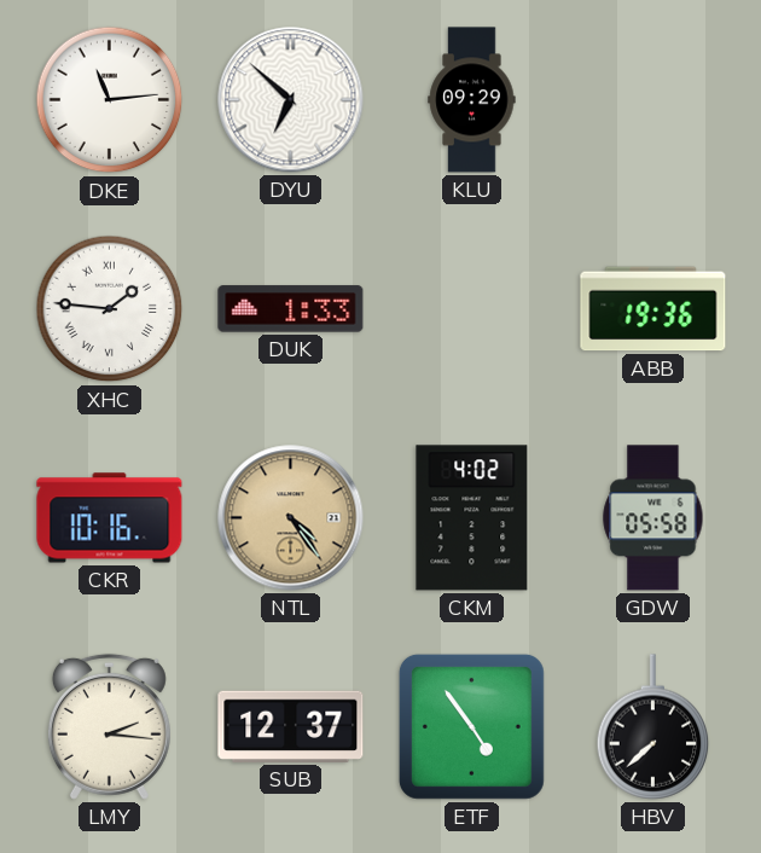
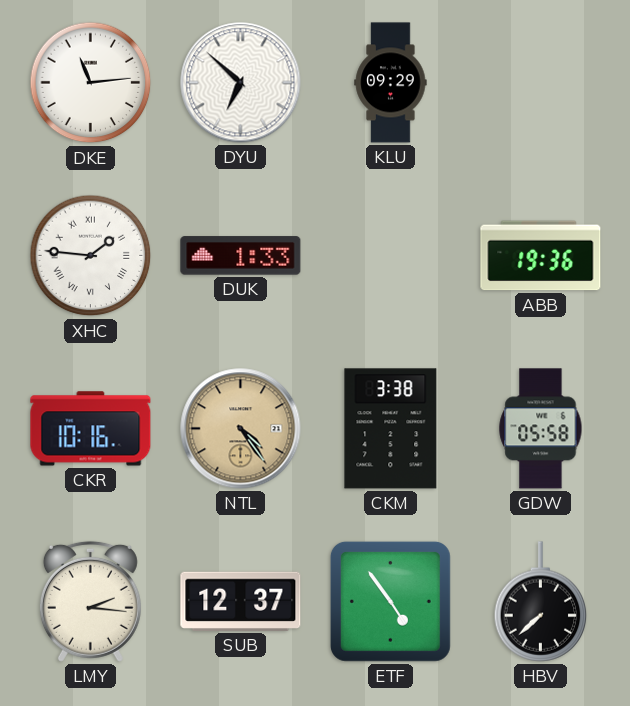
CKM: 4:02 -> 3:38
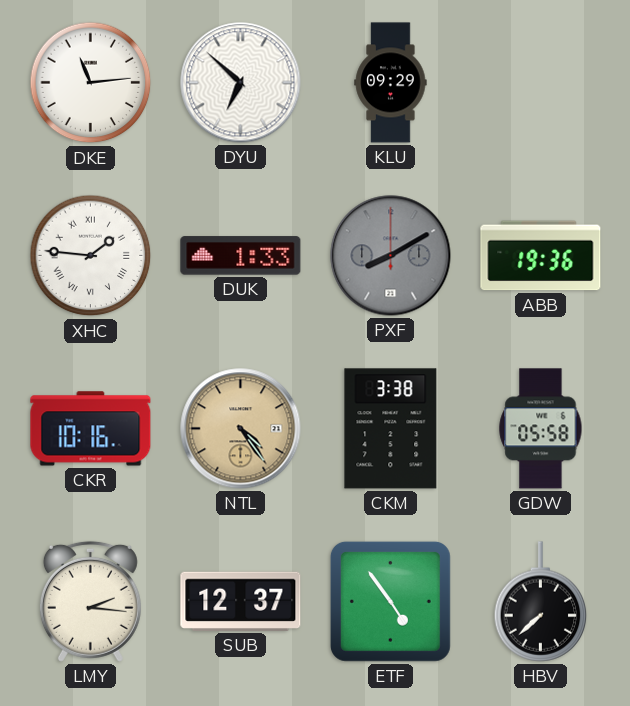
PXF: none -> 8:10
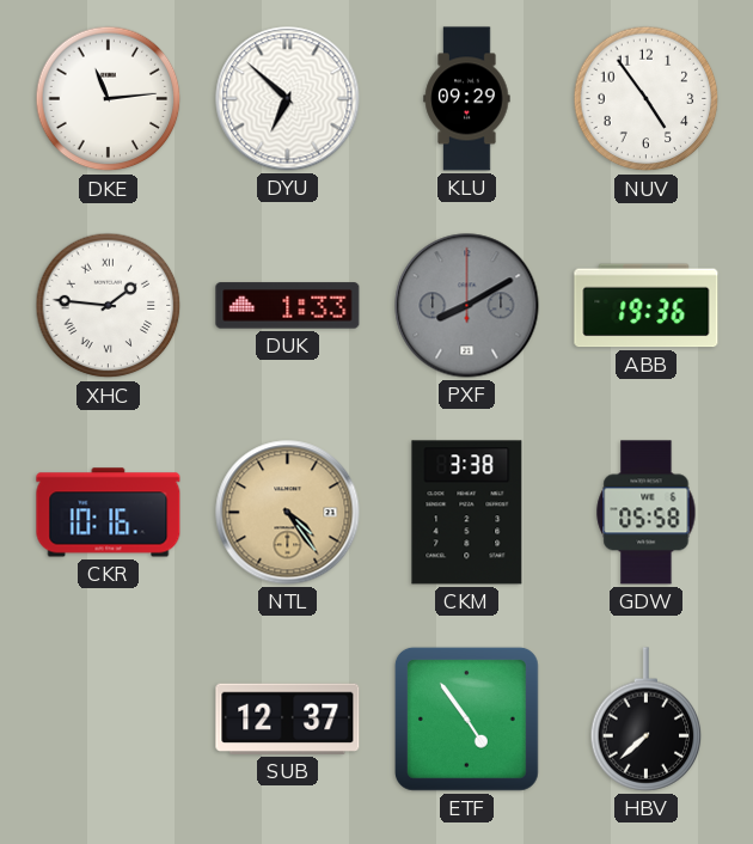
NUV: none -> 4:54
LMY: 2:16 -> none
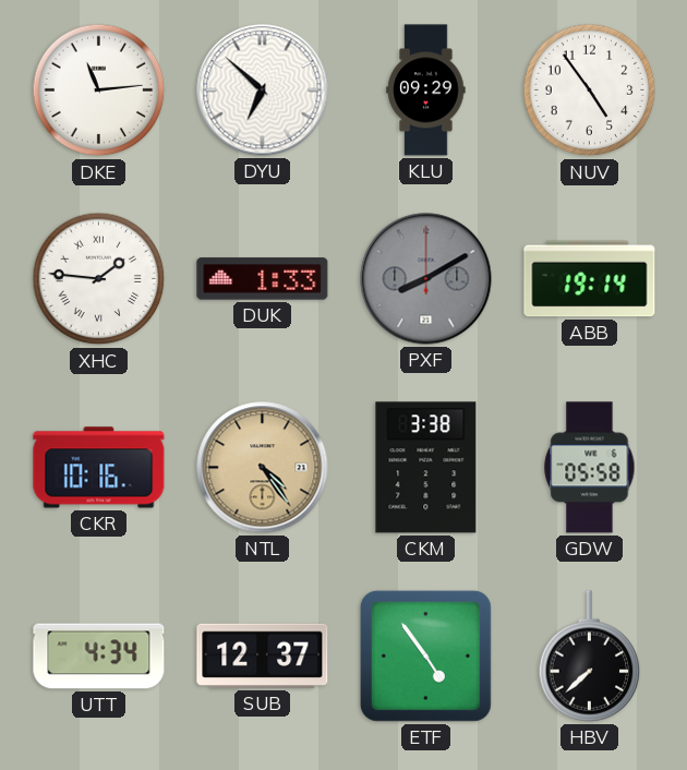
ABB: 19:36 -> 19:14
UTT: none -> 4:34
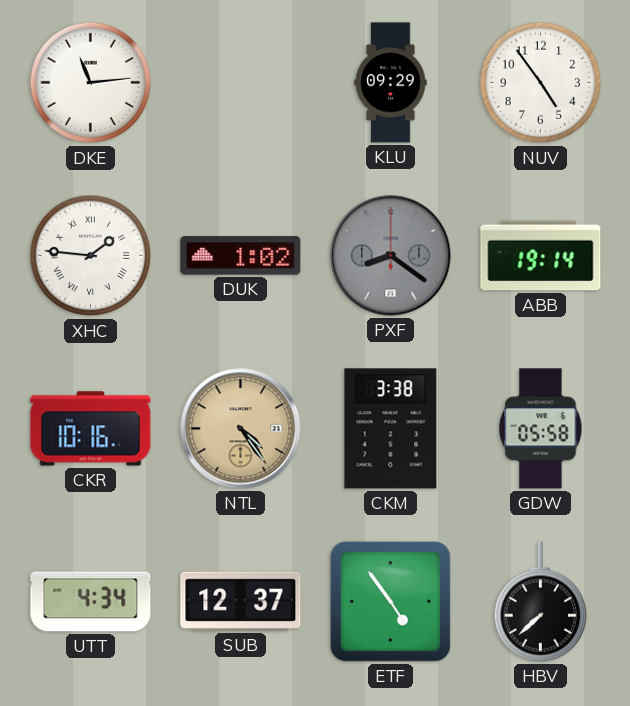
DYU: 6:52 -> none
DUK: 1:33 -> 1:02
PXF: 8:10 -> 8:21
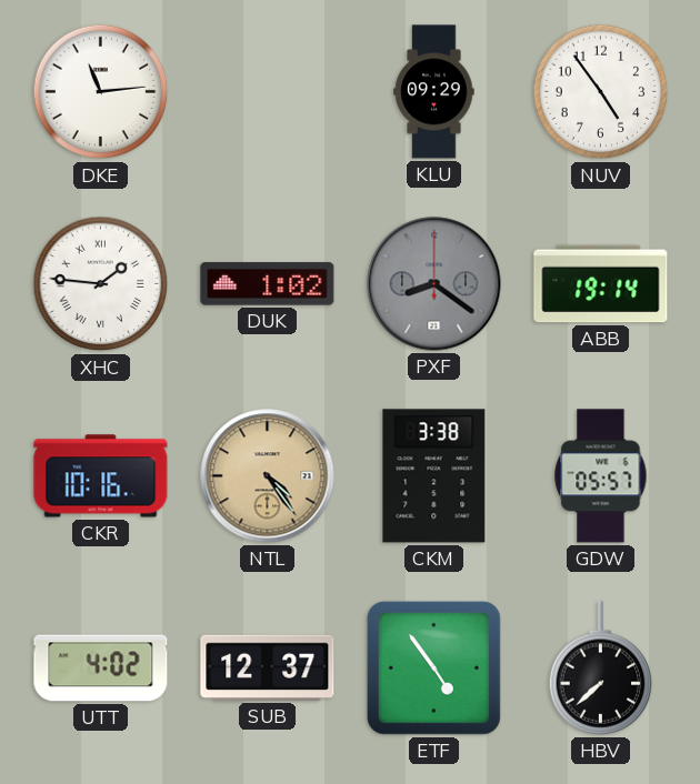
GDW: 05:58 -> 05:57
UTT: 4:34 -> 4:02
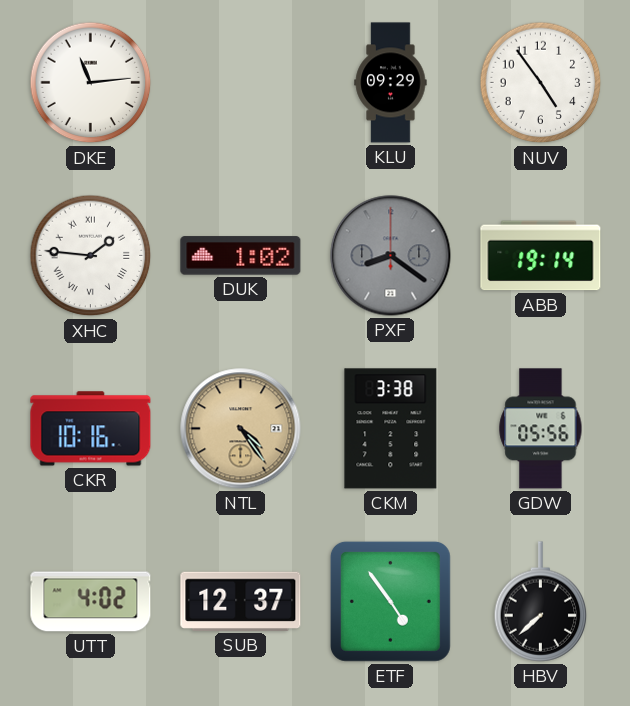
GDW: 05:57 -> 05:56
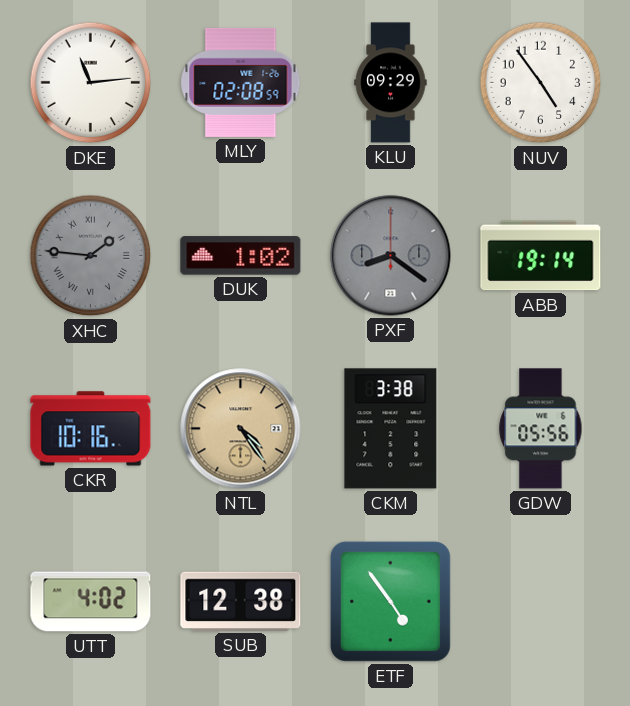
MLY: none -> 02:08
XHC dial: white -> grey
SUB: 12:37 -> 12:38
HBV: 7:38 -> none
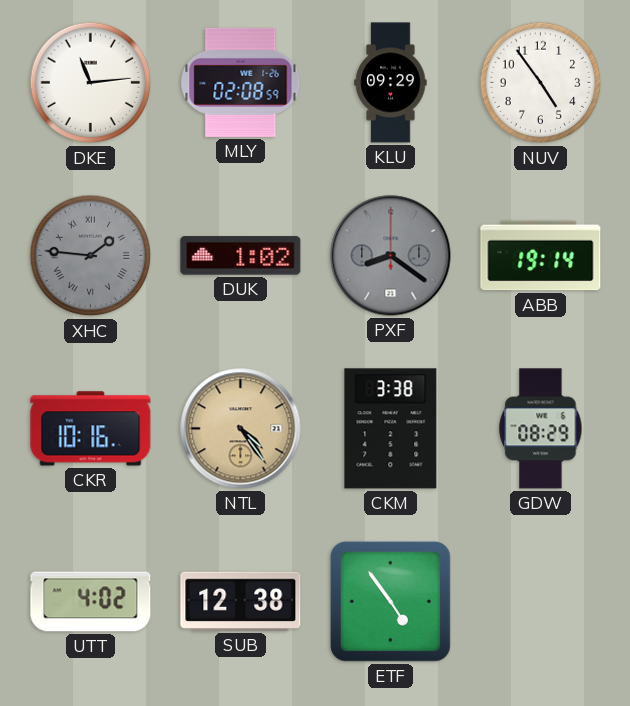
GDW: 05:56 -> 08:29
